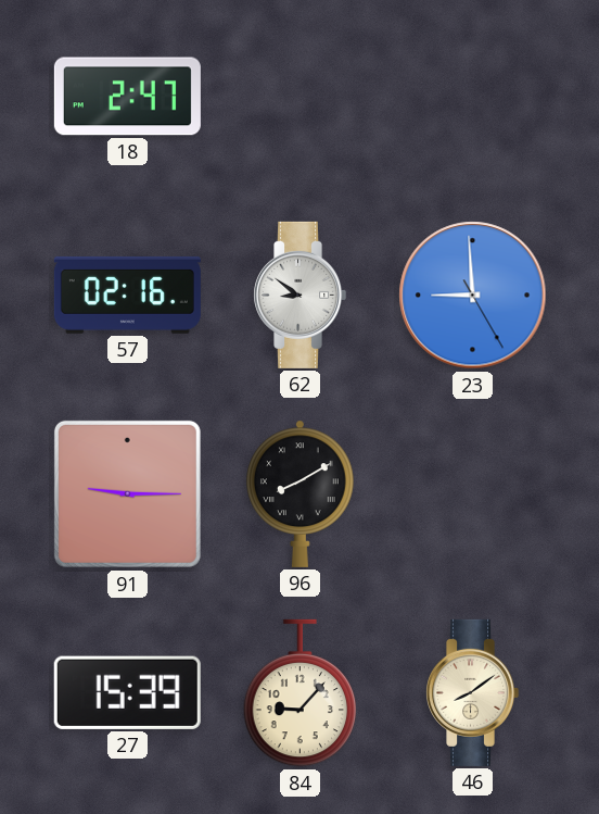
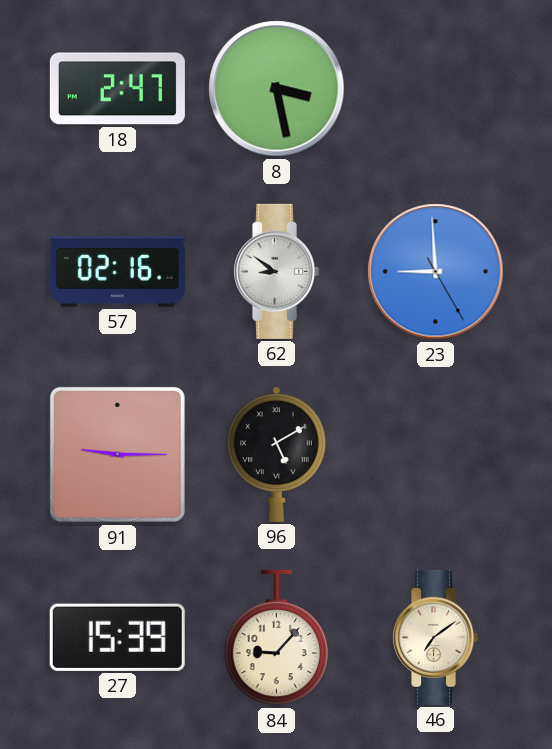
8: none -> 3:28
96: 8:10 -> 5:10
46: 8:09 -> 7:09
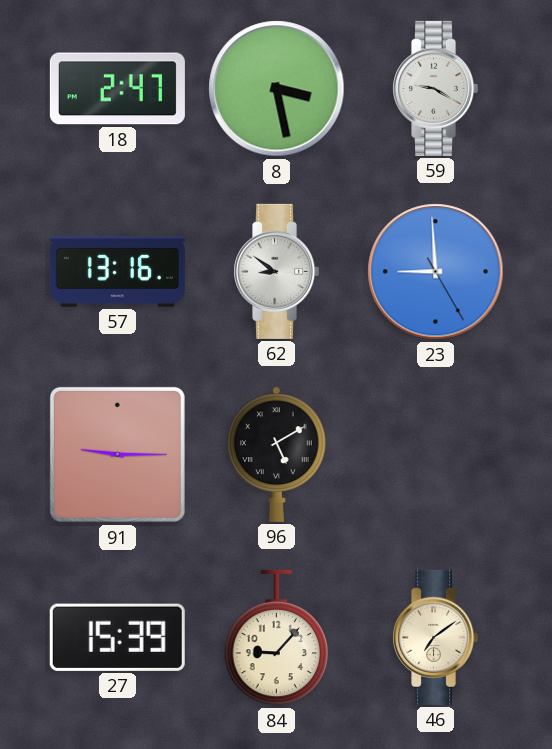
59: none -> 9:20
57: 02:16 -> 13:16
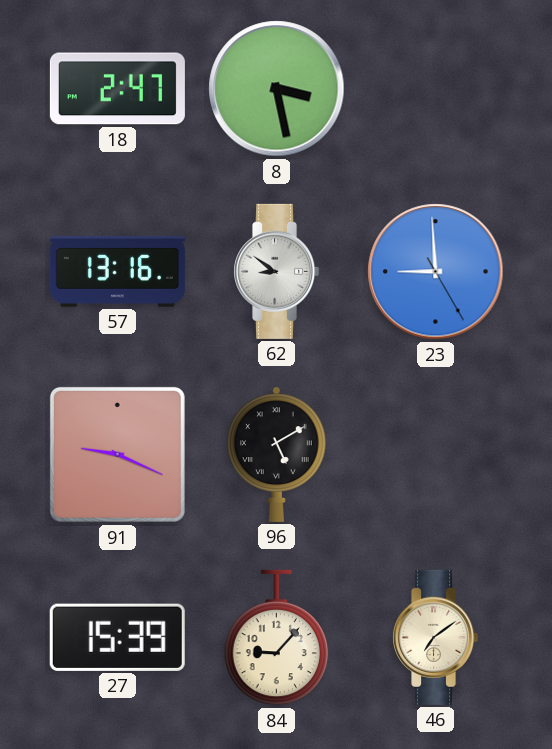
59: 9:20 -> none
91: 9:15 -> 9:19
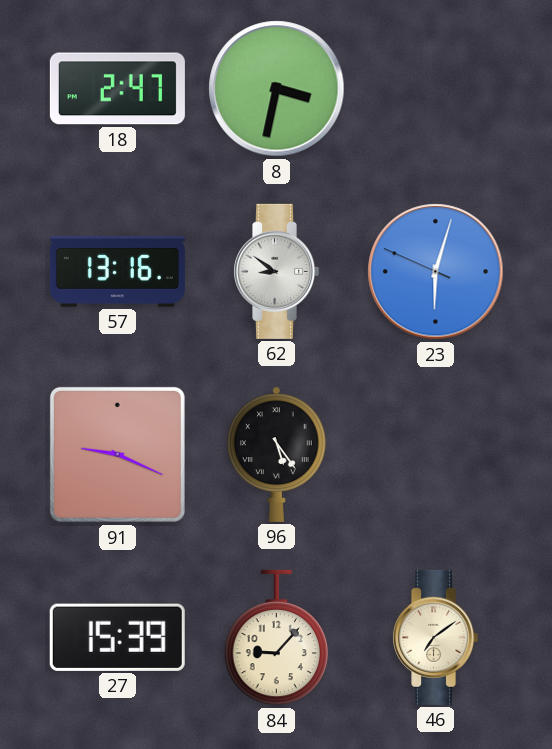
8: 3:28 -> 3:32
23: 8:59 -> 6:02
96: 5:10 -> 5:24
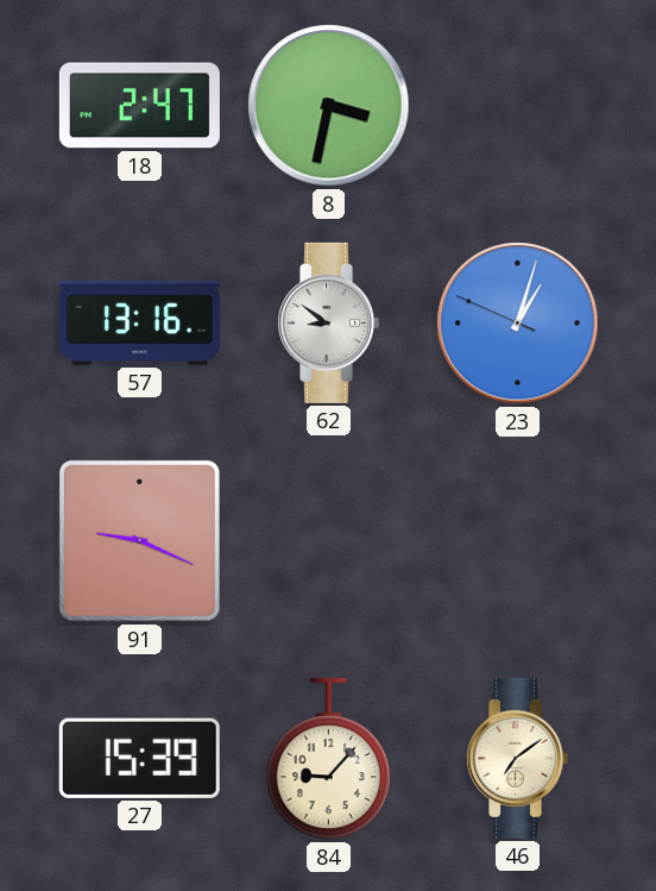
23: 6:02 -> 1:02
96: 5:24 -> none
